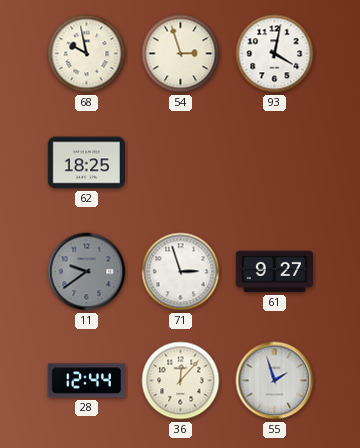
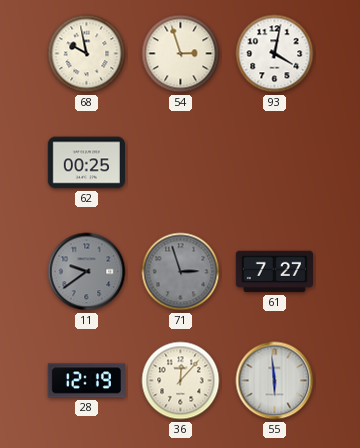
62: 18:25 -> 00:25
71 dial: white -> grey
61: 9:27 -> 7:27
28: 12:44 -> 12:19
55: 1:57 -> 5:59
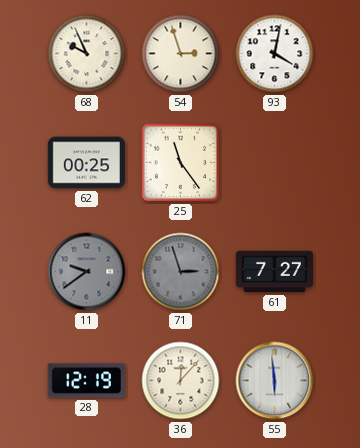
68: 9:58 -> 9:56
25: none -> 11:24
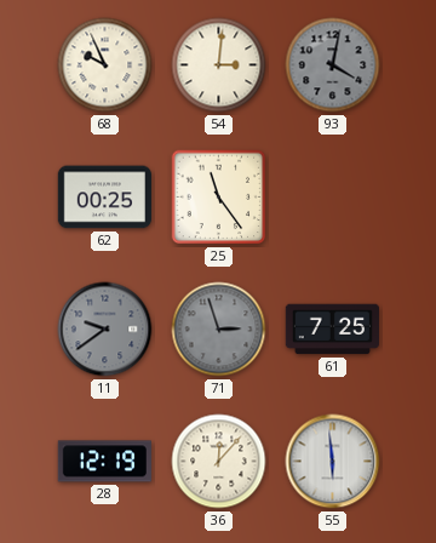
54: 2:57 -> 3:01
93 dial: white -> grey
61: 7:27 -> 7:25
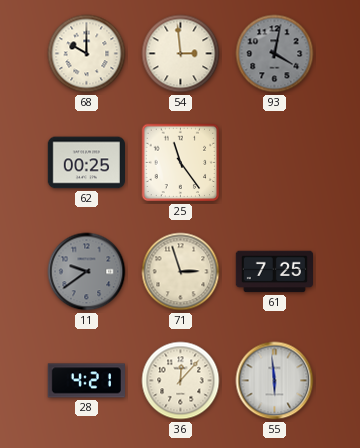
68: 9:56 -> 10:00
54: 3:01 -> 2:59
71 dial: grey -> cream
28: 12:19 -> 4:21
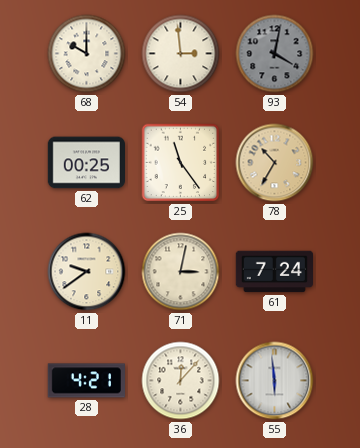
78: none -> 10:35
11 dial: grey -> cream
71: 2:57 -> 3:02
61: 7:25 -> 7:24
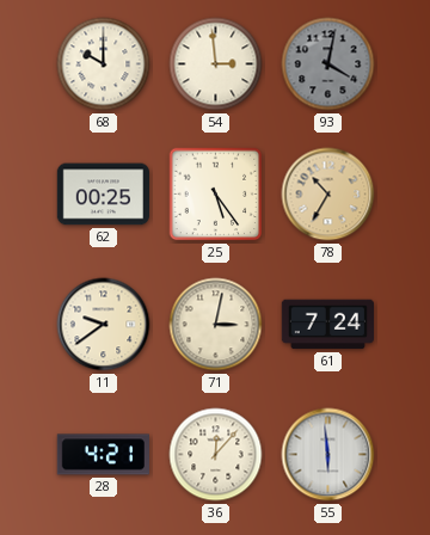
25: 11:24 -> 5:24
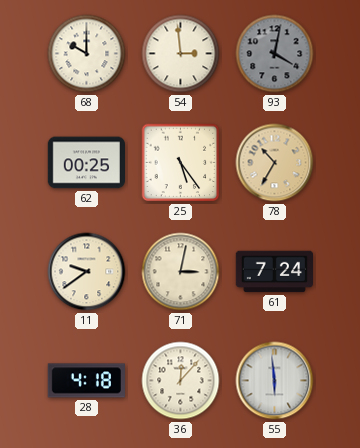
28: 4:21 -> 4:18
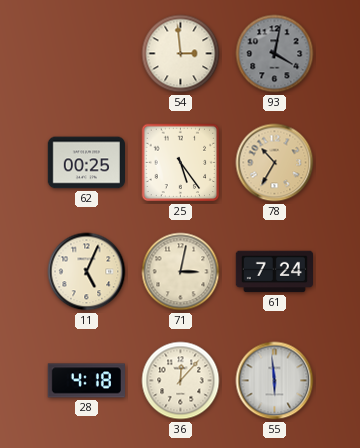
68: 10:00 -> none
11: 9:39 -> 5:04
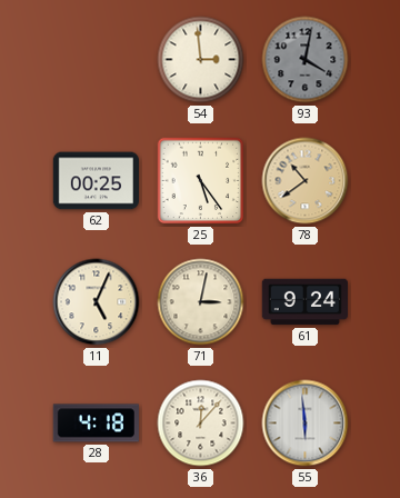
78: 10:35 -> 10:39
61: 7:24 -> 9:24
